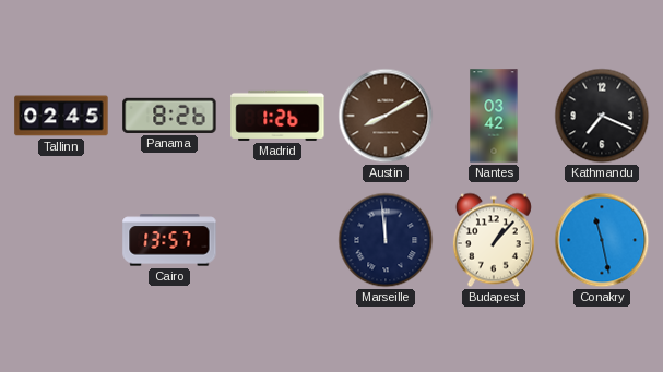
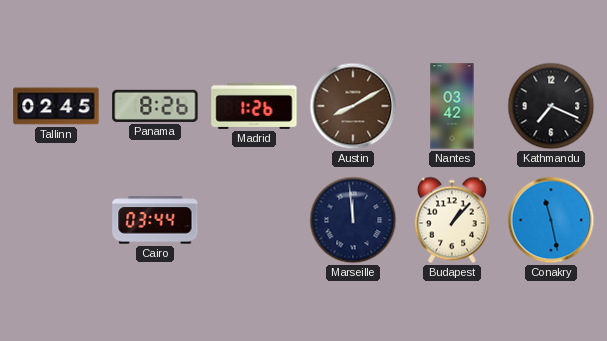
Cairo: 13:57 -> 03:44
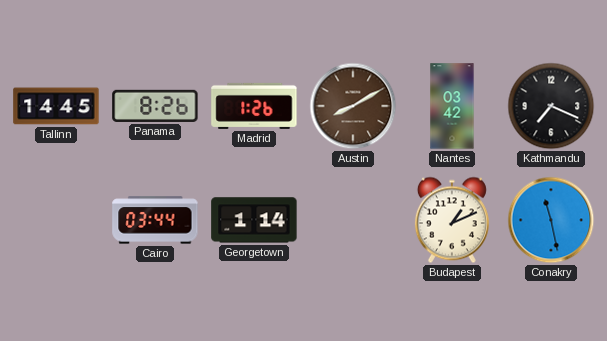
Tallinn: 02:45 -> 14:45
Georgetown: none -> 1:14
Marseille: 11:59 -> none
Budapest: 1:07 -> 1:11
